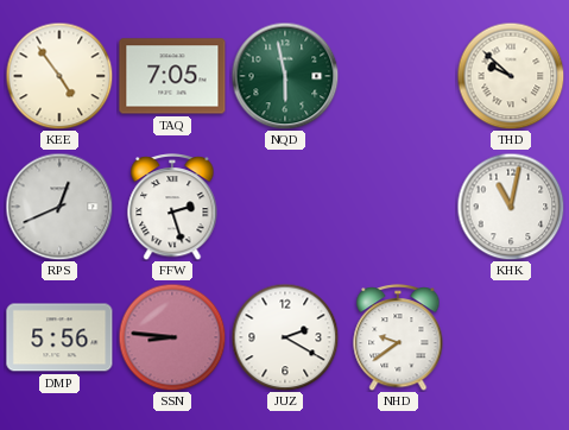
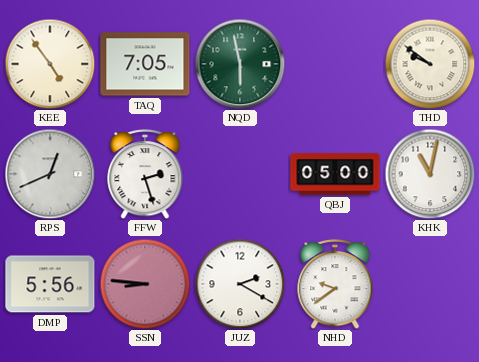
THD: 9:52 -> 9:51
QBJ: none -> 05:00
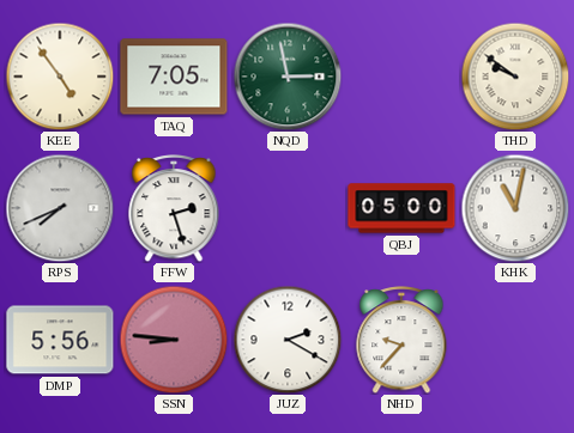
NQD: 5:58 -> 2:58
RPS: 12:41 -> 7:41
NHD: 9:39 -> 9:37
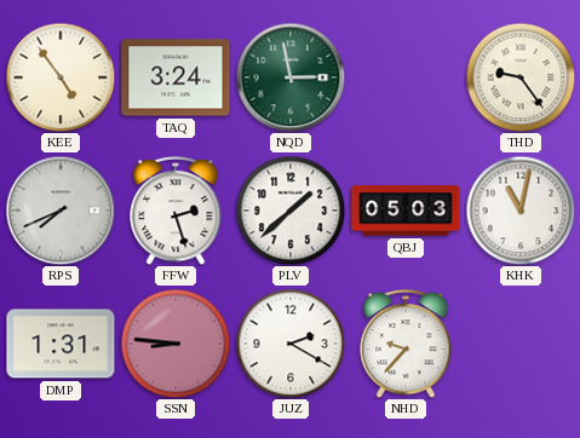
TAQ: 7:05 -> 3:24
THD: 9:51 -> 9:24
PLV: none -> 1:38
QBJ: 05:00 -> 05:03
DMP: 5:56 -> 1:31
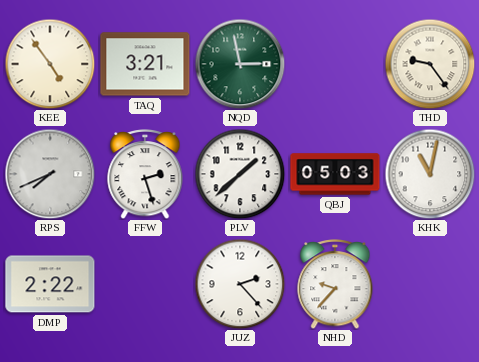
TAQ: 3:24 -> 3:21
DMP: 1:31 -> 2:22
SSN: 8:46 -> none
JUZ: 2:20 -> 2:23
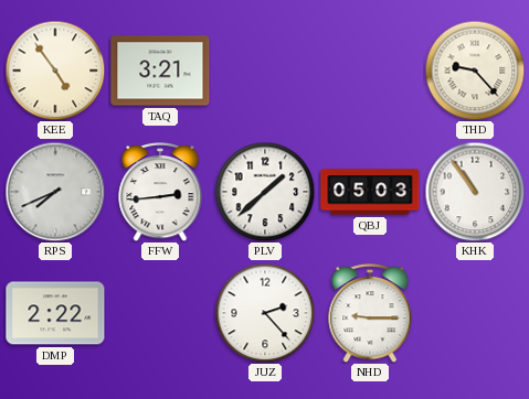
NQD: 2:58 -> none
THD: 9:24 -> 9:23
FFW: 2:27 -> 2:44
KHK: 11:02 -> 10:54
NHD: 9:37 -> 9:15
